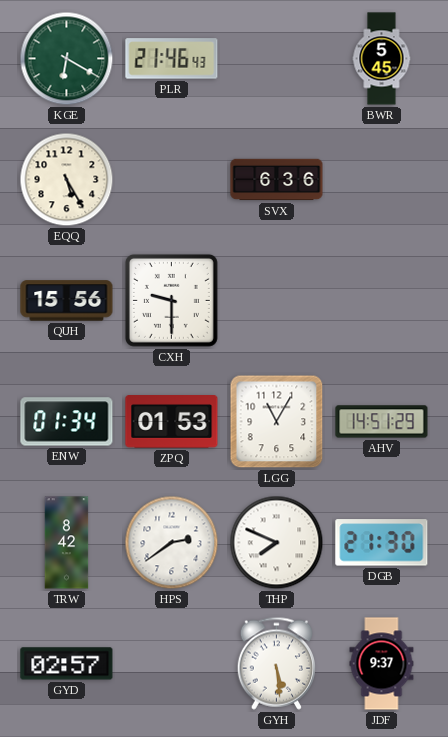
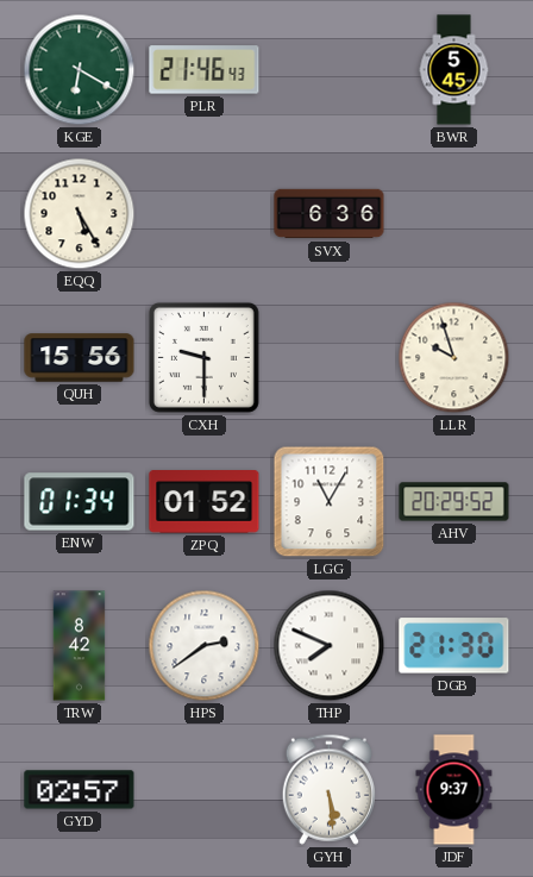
LLR: none -> 9:57
ZPQ: 01:53 -> 01:52
AHV: 14:51 -> 20:29
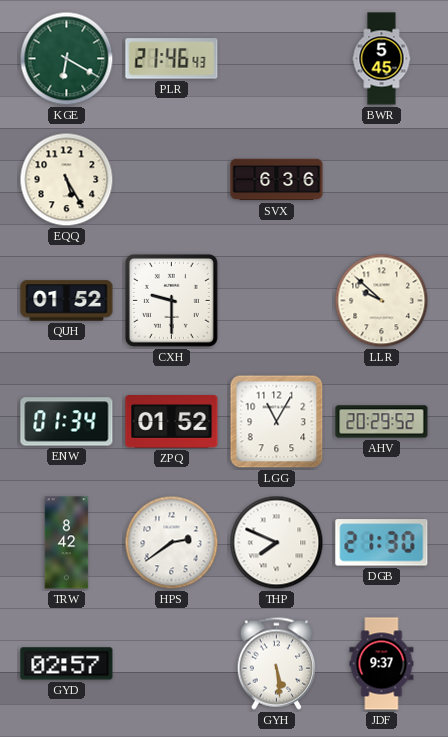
QUH: 15:56 -> 01:52
LLR: 9:57 -> 9:52
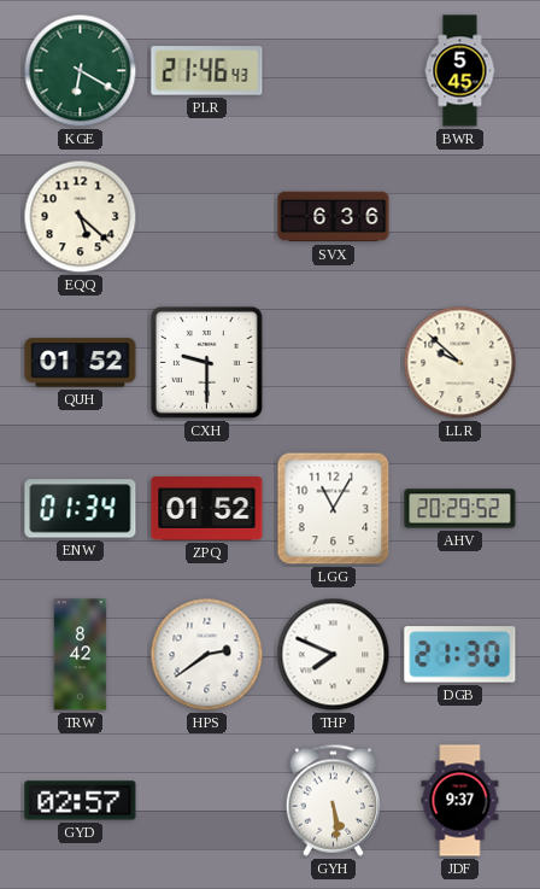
EQQ: 5:25 -> 5:22
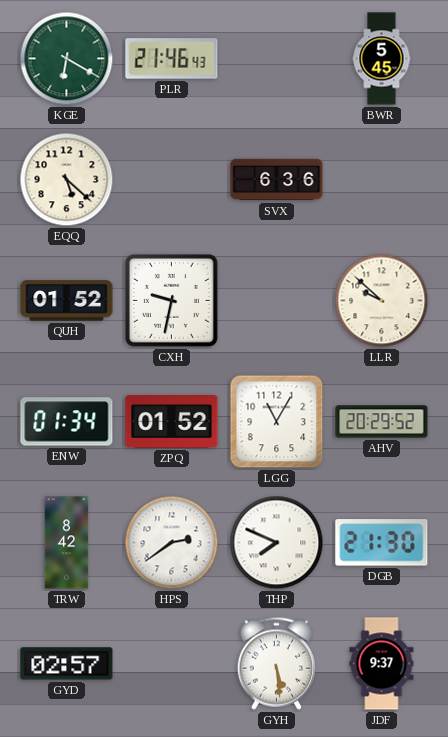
CXH: 9:30 -> 9:32
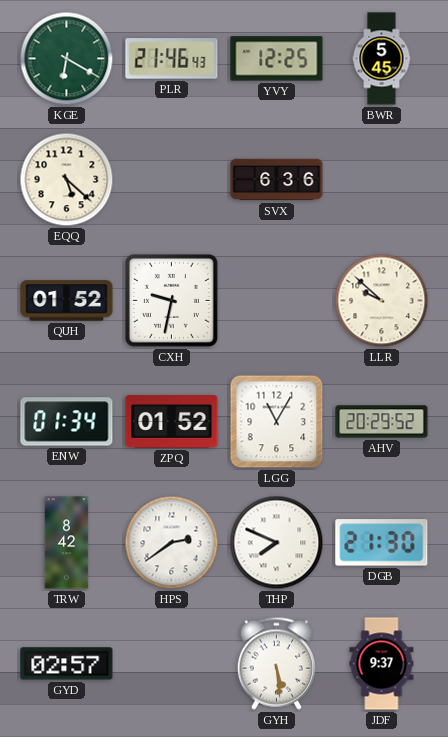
YVY: none -> 12:25
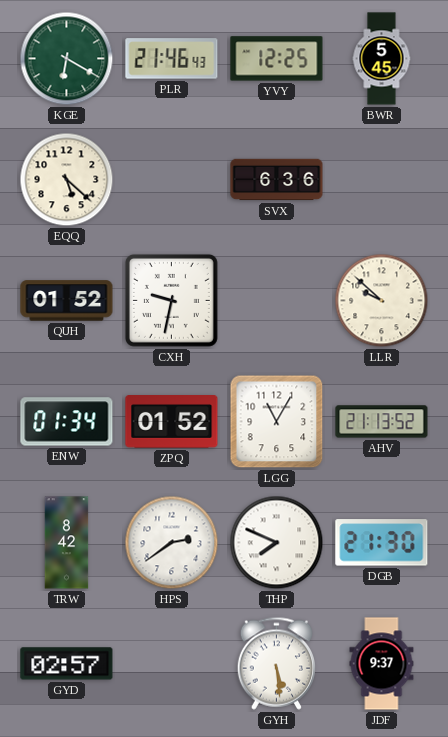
AHV: 20:29 -> 21:13
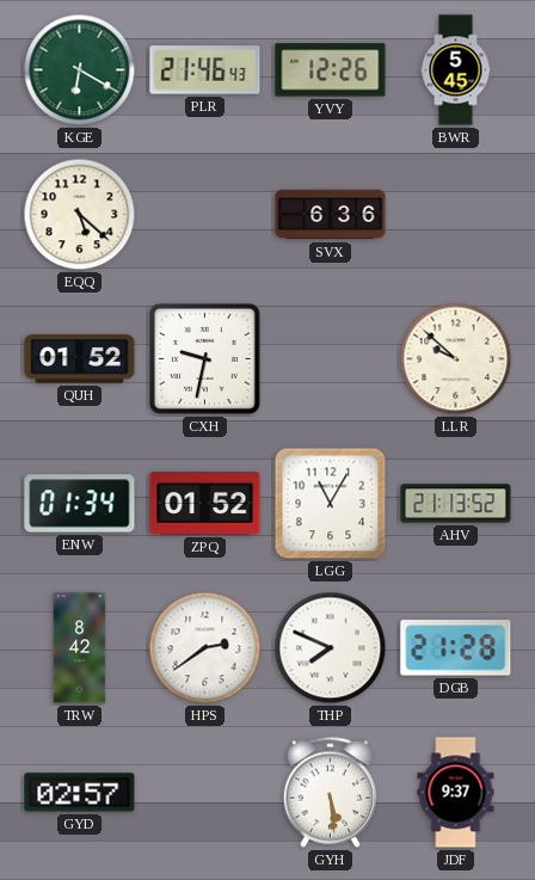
YVY: 12:25 -> 12:26
DGB: 21:30 -> 21:28
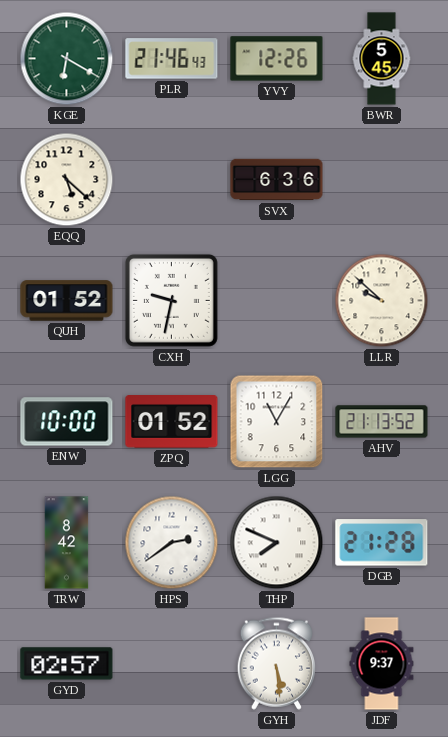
ENW: 01:34 -> 10:00
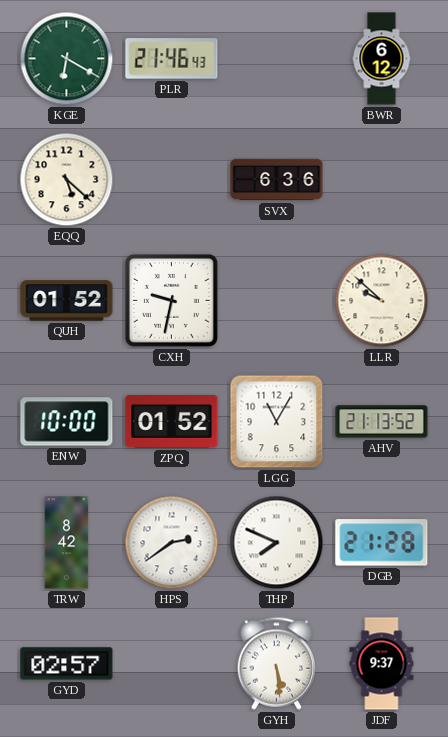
YVY: 12:26 -> none
BWR: 5:45 -> 6:12
